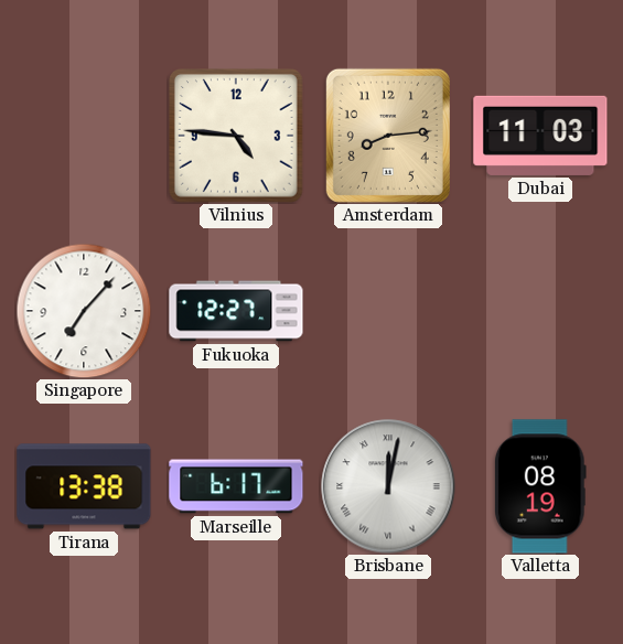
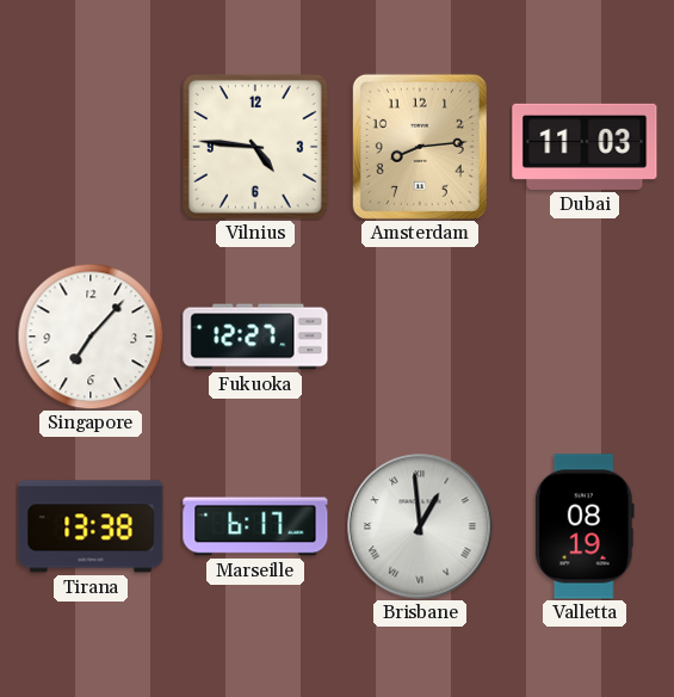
Brisbane: 12:02 -> 12:59
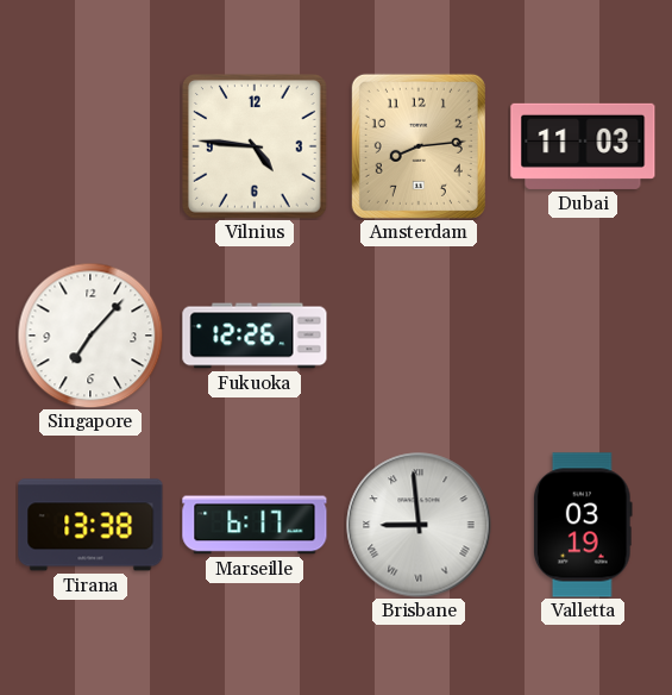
Fukuoka: 12:27 -> 12:26
Brisbane: 12:59 -> 8:59
Valletta: 08:19 -> 03:19
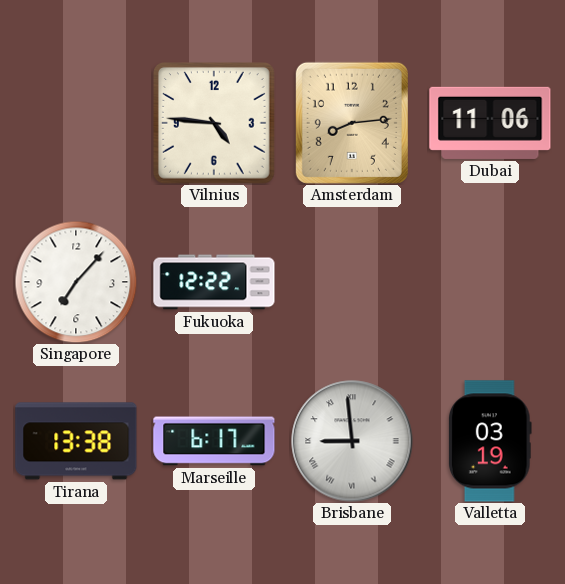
Dubai: 11:03 -> 11:06
Fukuoka: 12:26 -> 12:22
